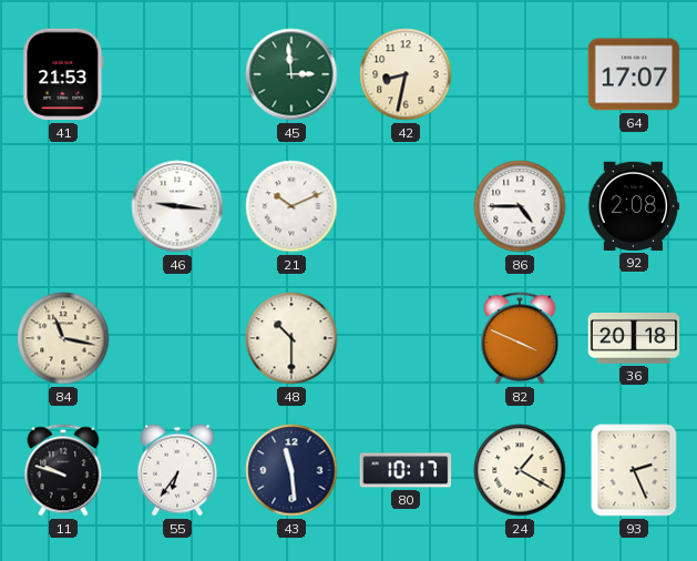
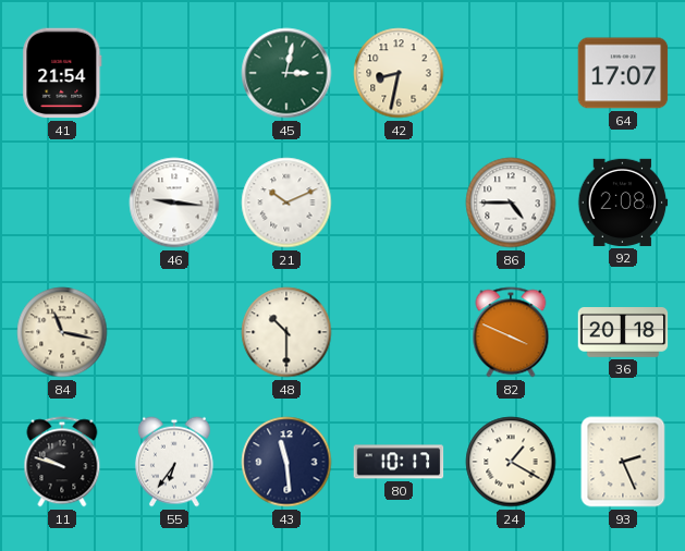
41: 21:53 -> 21:54
45: 2:59 -> 3:02
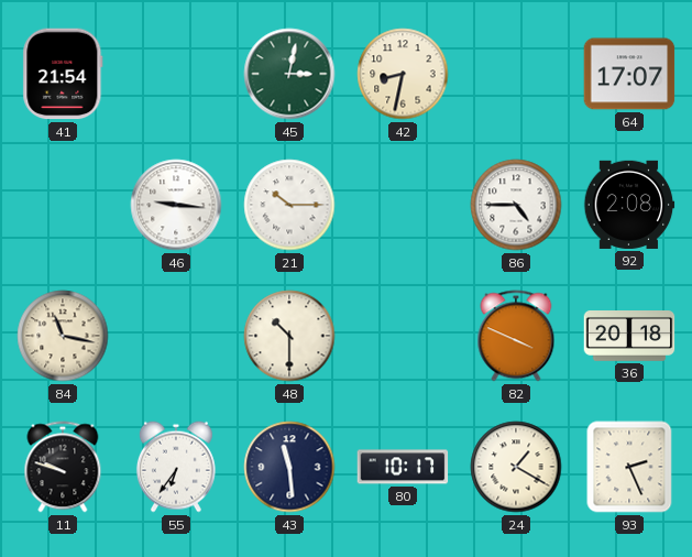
21: 10:11 -> 10:15
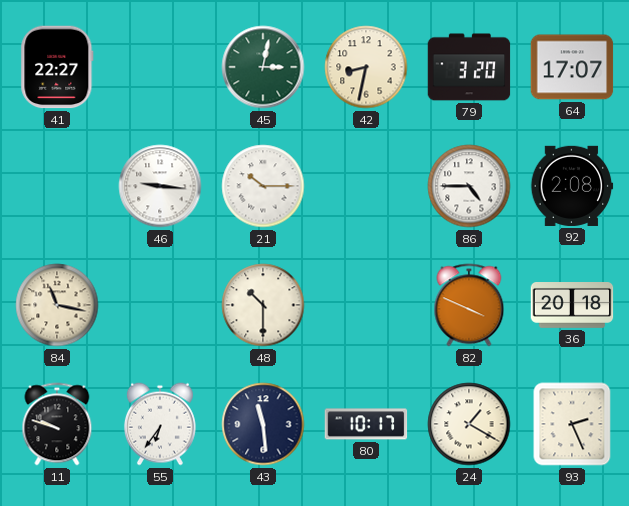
41: 21:54 -> 22:27
79: none -> 3:20
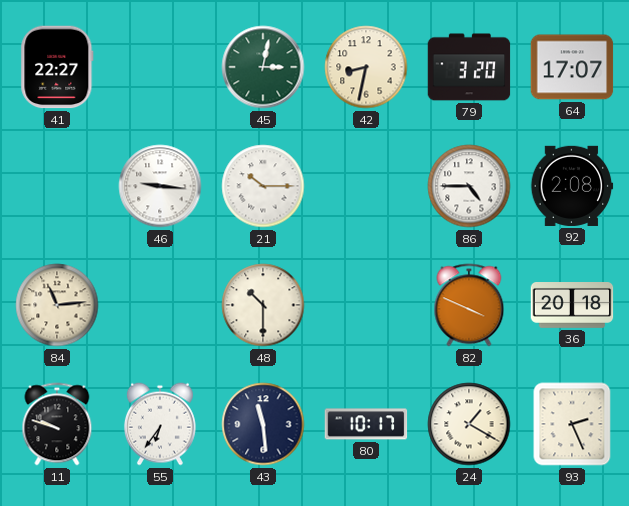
84: 11:17 -> 11:14
